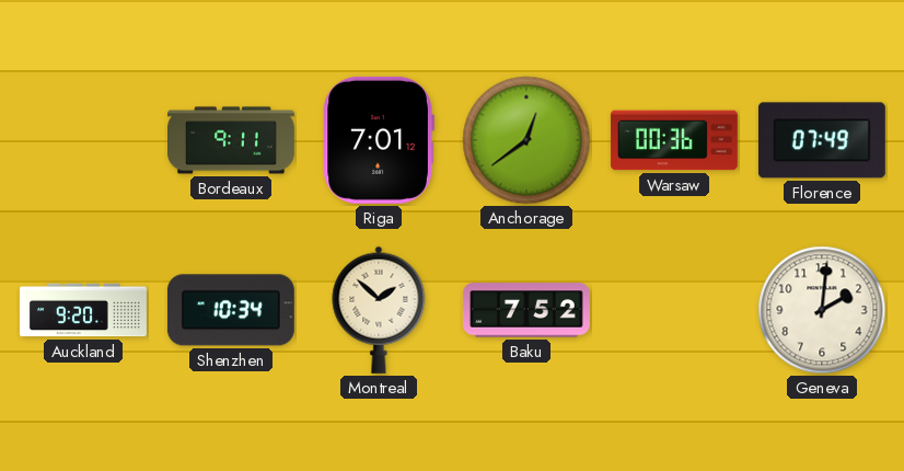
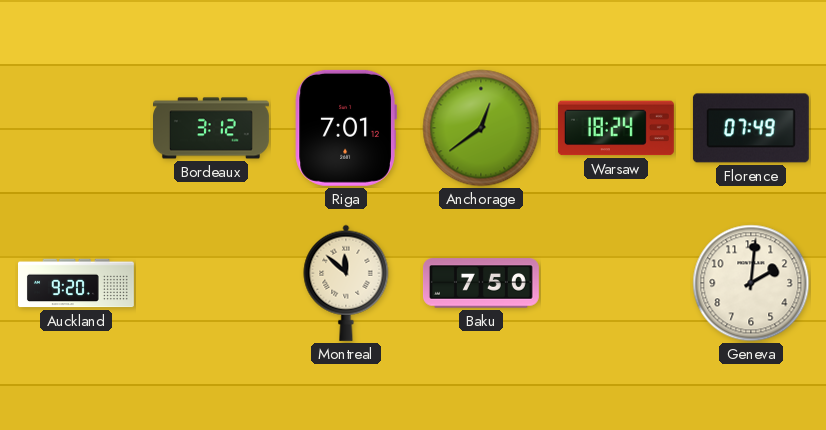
Bordeaux: 9:11 -> 3:12
Warsaw: 00:36 -> 18:24
Shenzhen: 10:34 -> none
Montreal: 1:52 -> 11:52
Baku: 7:52 -> 7:50
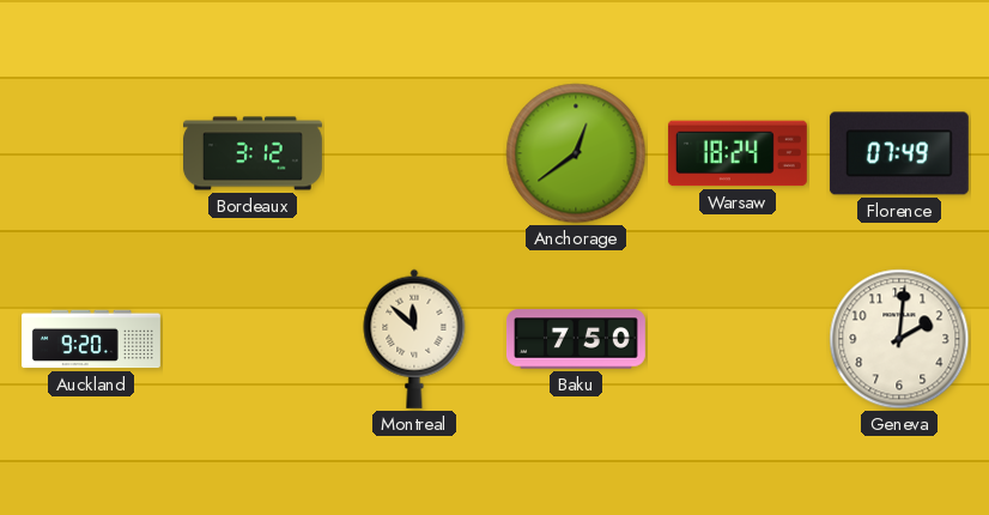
Riga: 7:01 -> none
